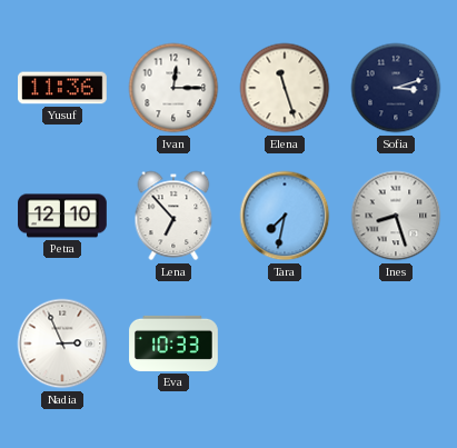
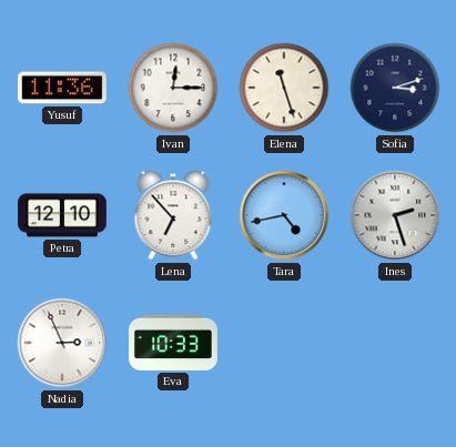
Tara: 7:32 -> 4:43
Ines: 8:27 -> 2:27
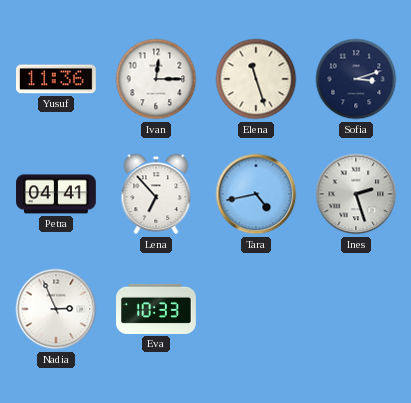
Petra: 12:10 -> 04:41
